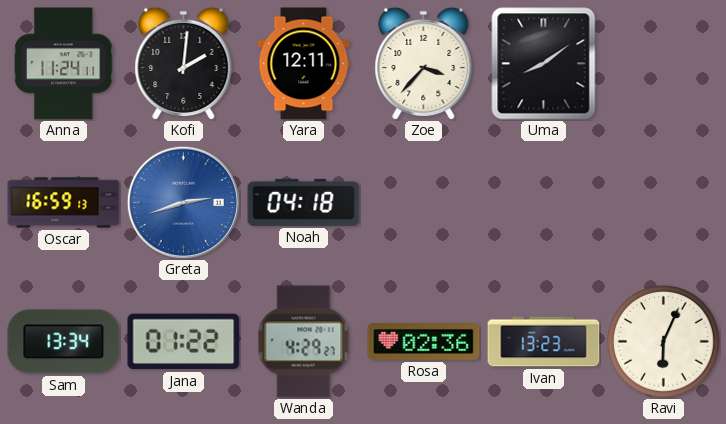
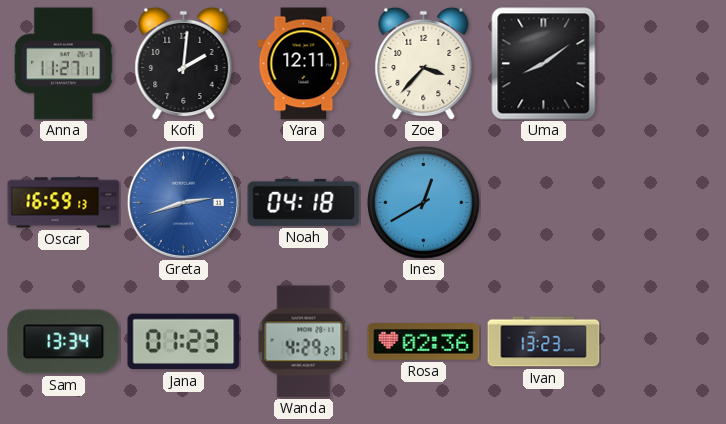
Anna: 11:24 -> 11:27
Ines: none -> 12:40
Jana: 01:22 -> 01:23
Ravi: 6:04 -> none
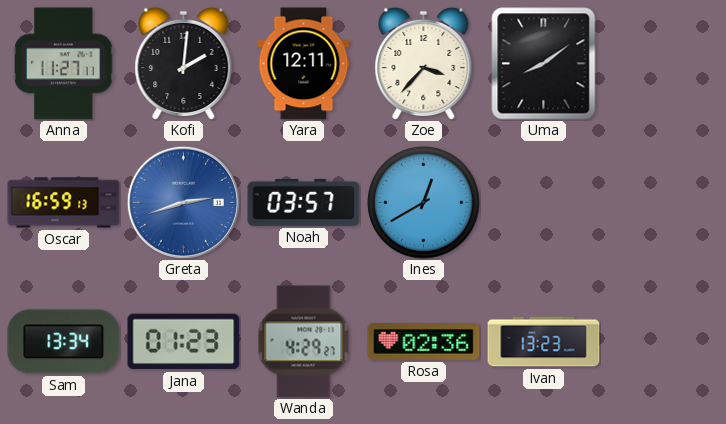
Noah: 04:18 -> 03:57
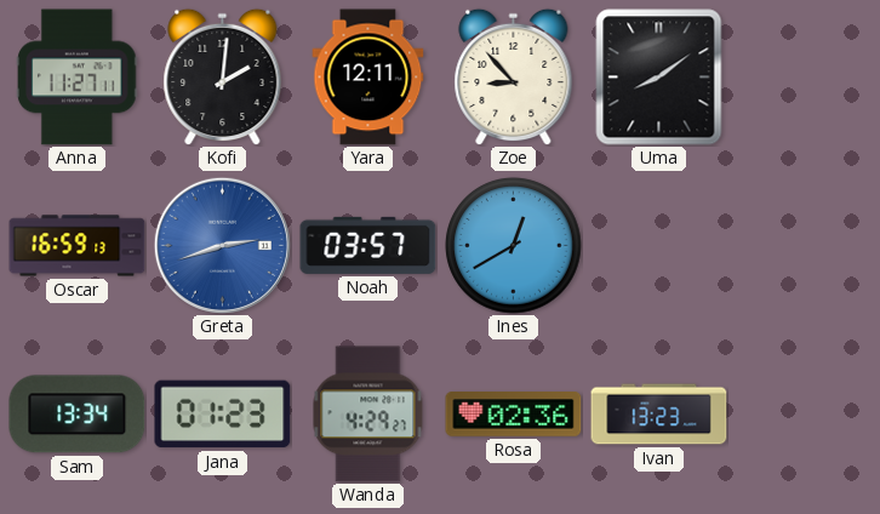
Zoe: 3:37 -> 8:53
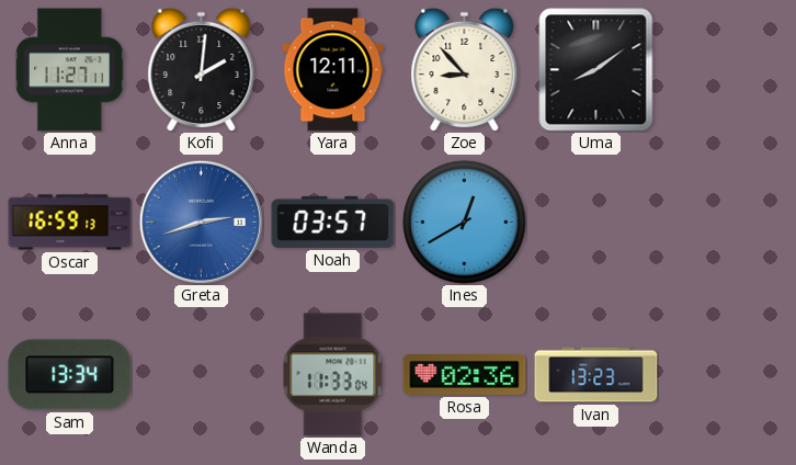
Jana: 01:23 -> none
Wanda: 4:29 -> 11:33
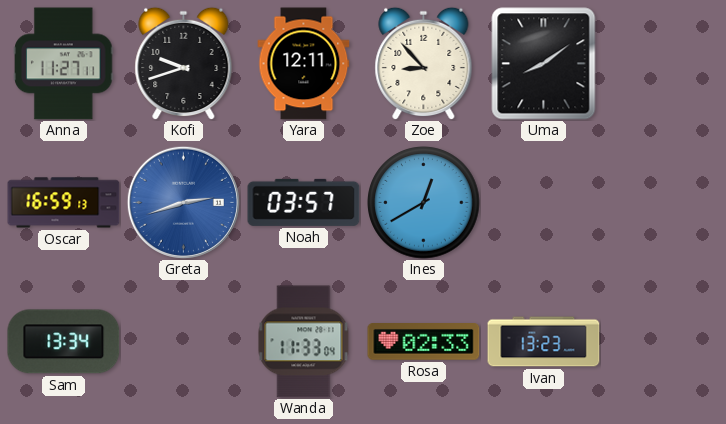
Kofi: 2:01 -> 9:42
Rosa: 02:36 -> 02:33
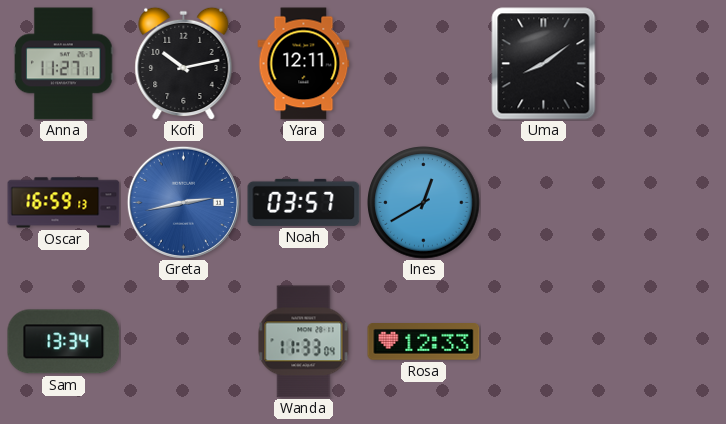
Kofi: 9:42 -> 10:13
Zoe: 8:53 -> none
Greta: 2:42 -> 2:43
Rosa: 02:33 -> 12:33
Ivan: 13:23 -> none
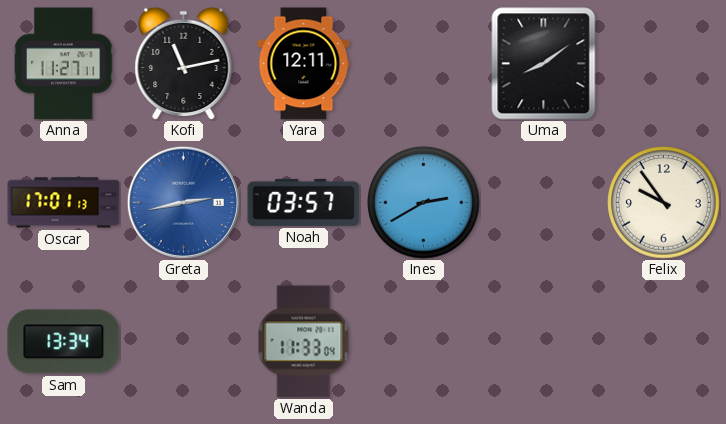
Kofi: 10:13 -> 11:13
Oscar: 16:59 -> 17:01
Ines: 12:40 -> 2:40
Felix: none -> 9:54
Rosa: 12:33 -> none
